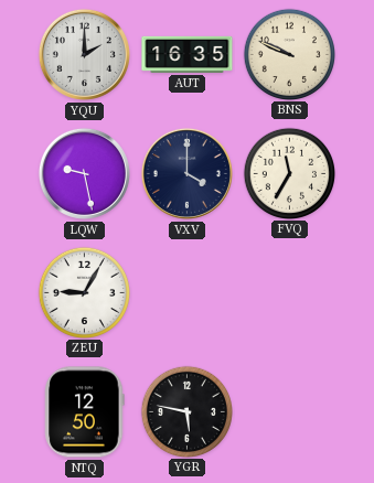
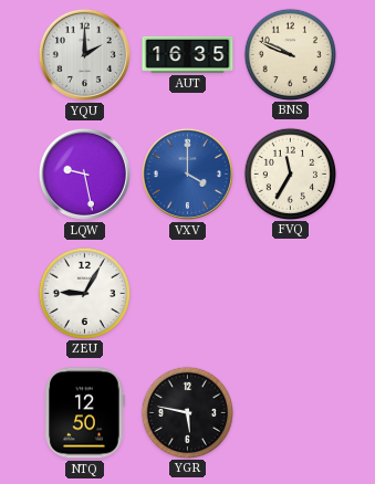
VXV dial: navy -> blue
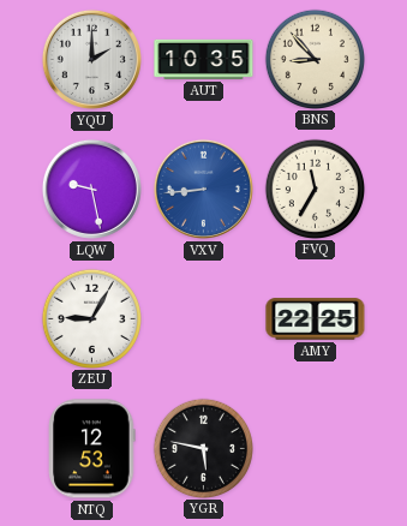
AUT: 16:35 -> 10:35
BNS: 9:49 -> 8:53
VXV: 4:00 -> 8:44
AMY: none -> 22:25
NTQ: 12:50 -> 12:53
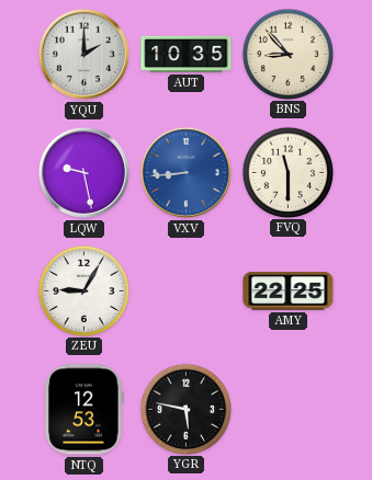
FVQ: 11:35 -> 11:30
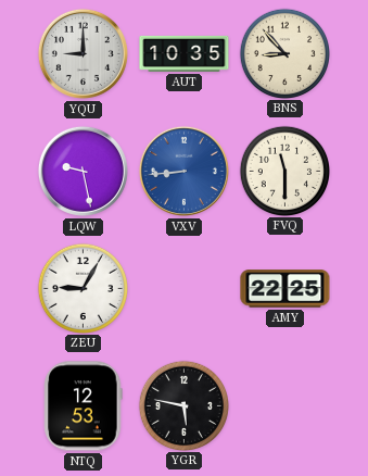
YQU: 2:00 -> 9:00
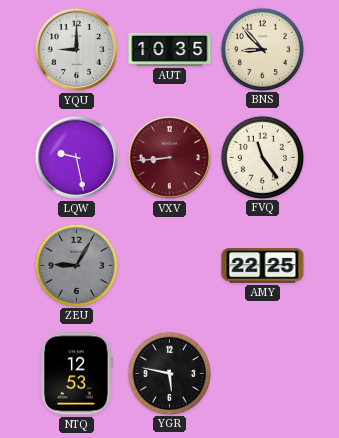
VXV dial: blue -> burgundy
FVQ: 11:30 -> 11:24
ZEU dial: white -> grey
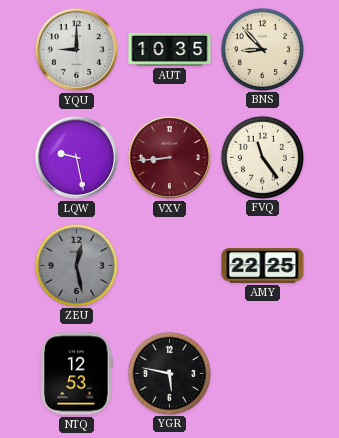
ZEU: 9:05 -> 12:28
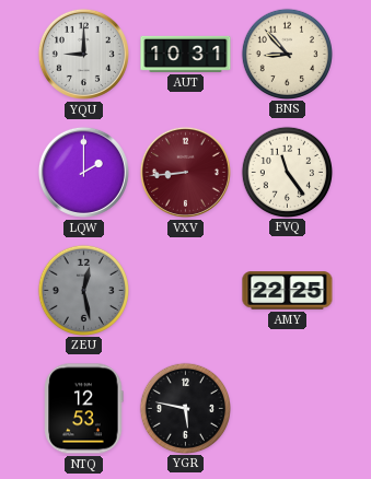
AUT: 10:35 -> 10:31
LQW: 9:28 -> 2:00
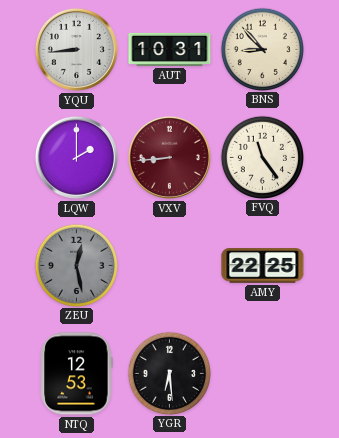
YQU: 9:00 -> 8:44
YGR: 5:47 -> 6:29
